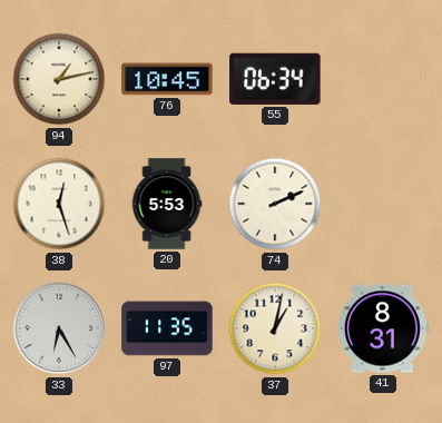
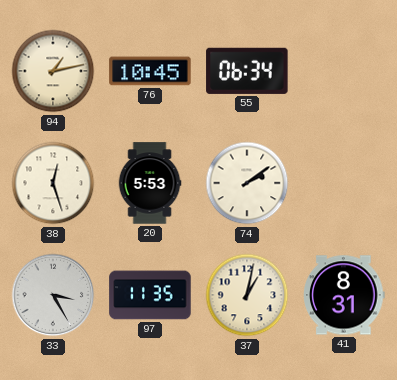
74: 2:11 -> 2:09
33: 6:25 -> 3:25
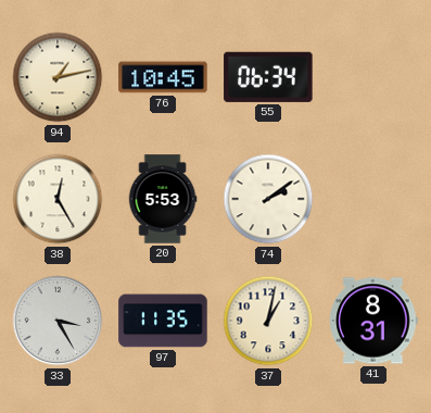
38: 12:27 -> 12:25
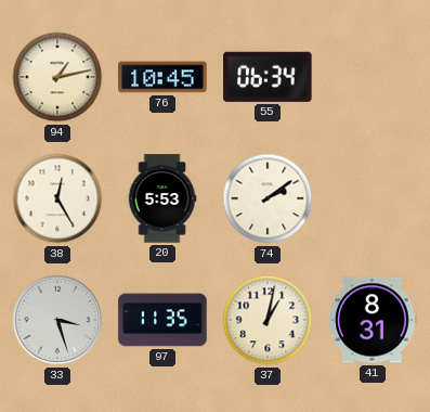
33: 3:25 -> 3:27
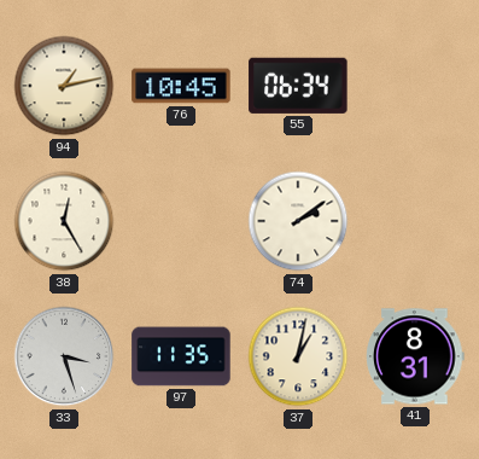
20: 5:53 -> none
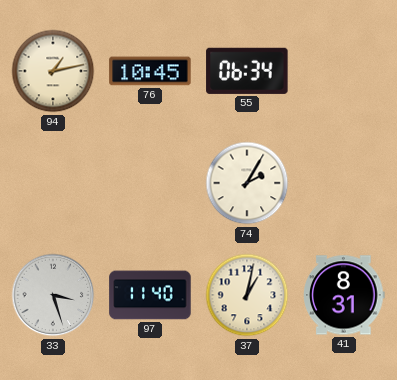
38: 12:25 -> none
74: 2:09 -> 2:05
97: 11:35 -> 11:40
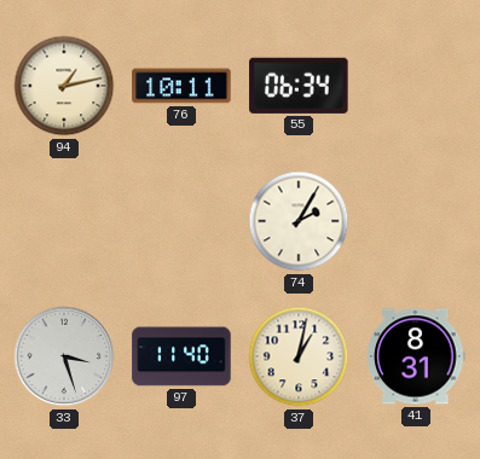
76: 10:45 -> 10:11
